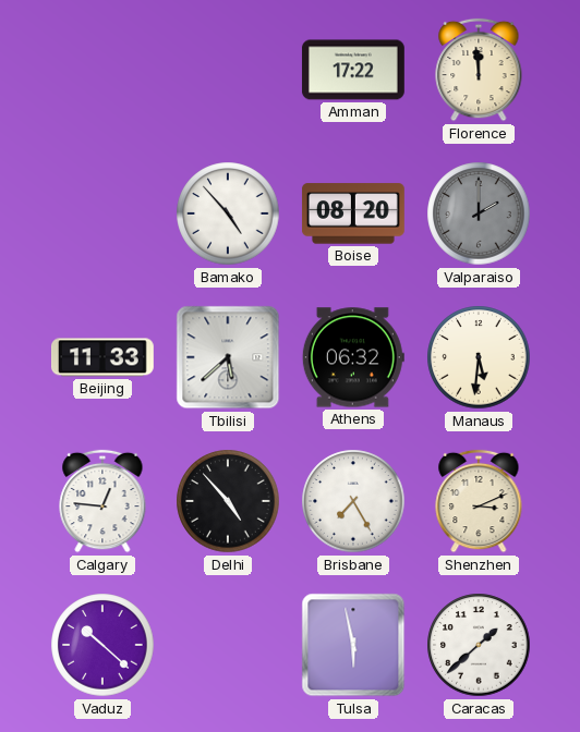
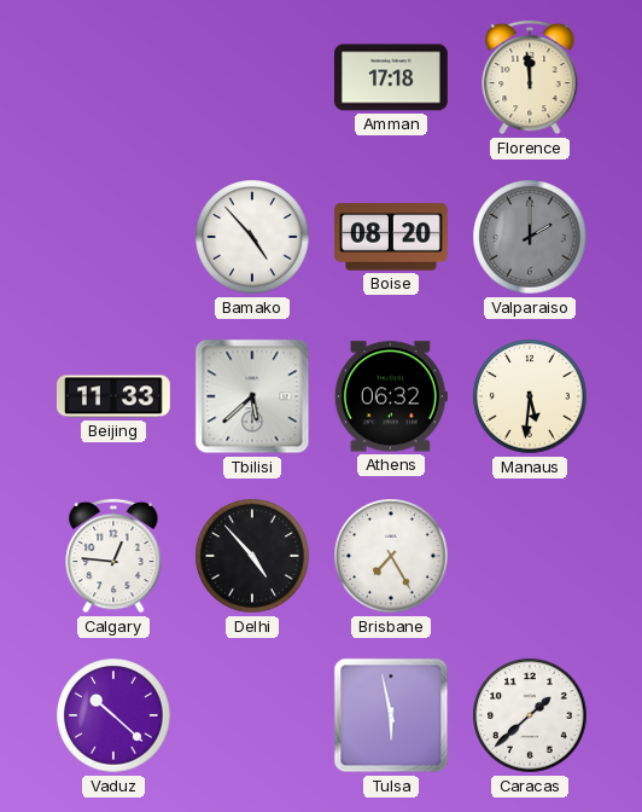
Amman: 17:22 -> 17:18
Shenzhen: 3:11 -> none
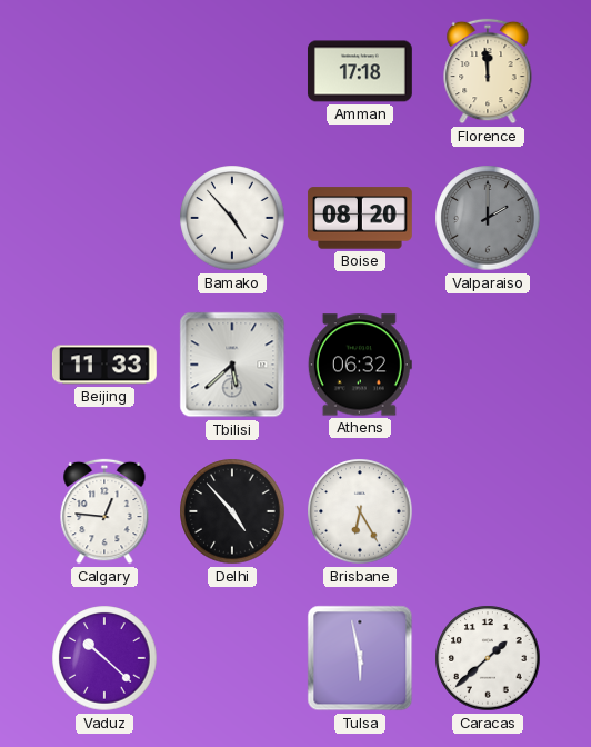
Manaus: 5:31 -> none
Brisbane: 7:25 -> 6:25
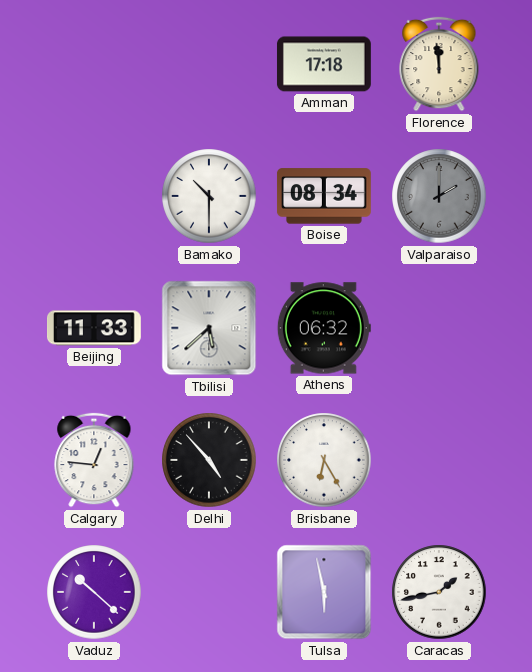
Bamako: 4:53 -> 10:30
Boise: 08:20 -> 08:34
Caracas: 1:38 -> 1:43
